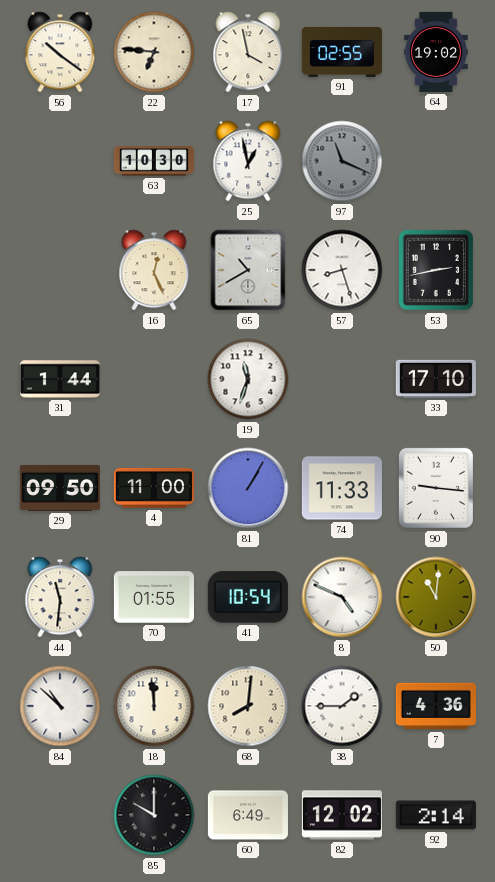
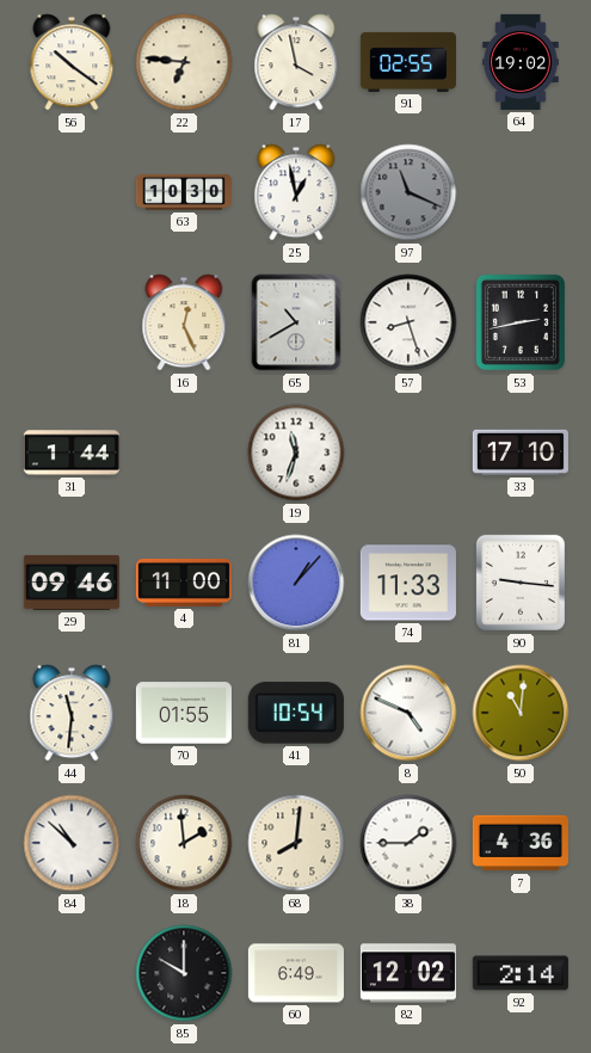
29: 09:50 -> 09:46
81: 1:05 -> 1:07
18: 11:59 -> 1:59
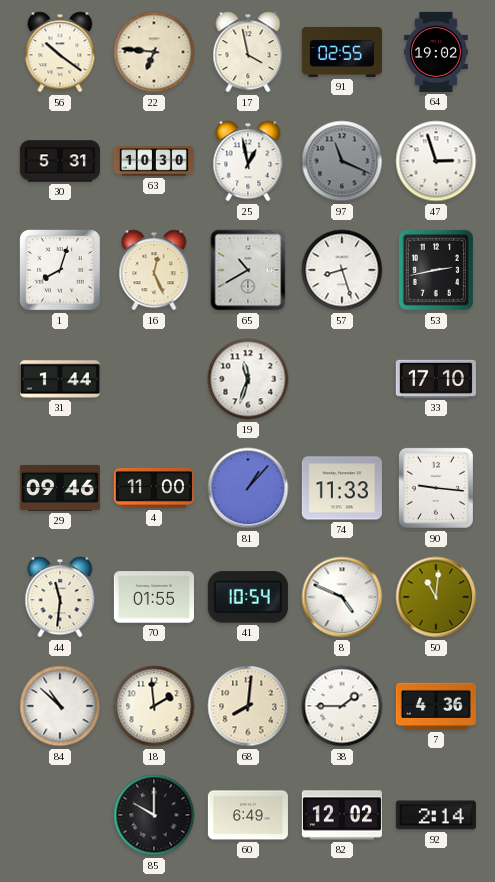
30: none -> 5:31
47: none -> 2:57
1: none -> 8:03
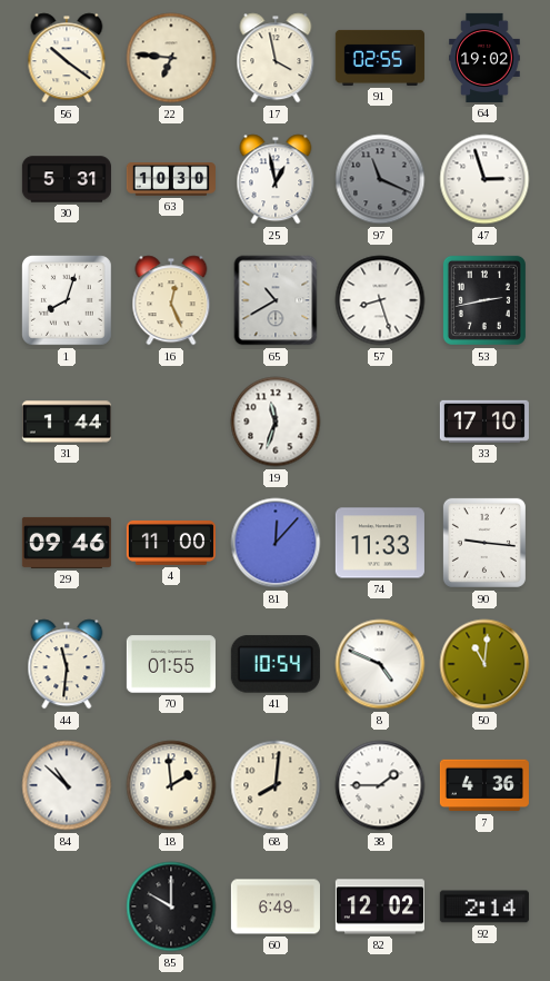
81: 1:07 -> 12:07
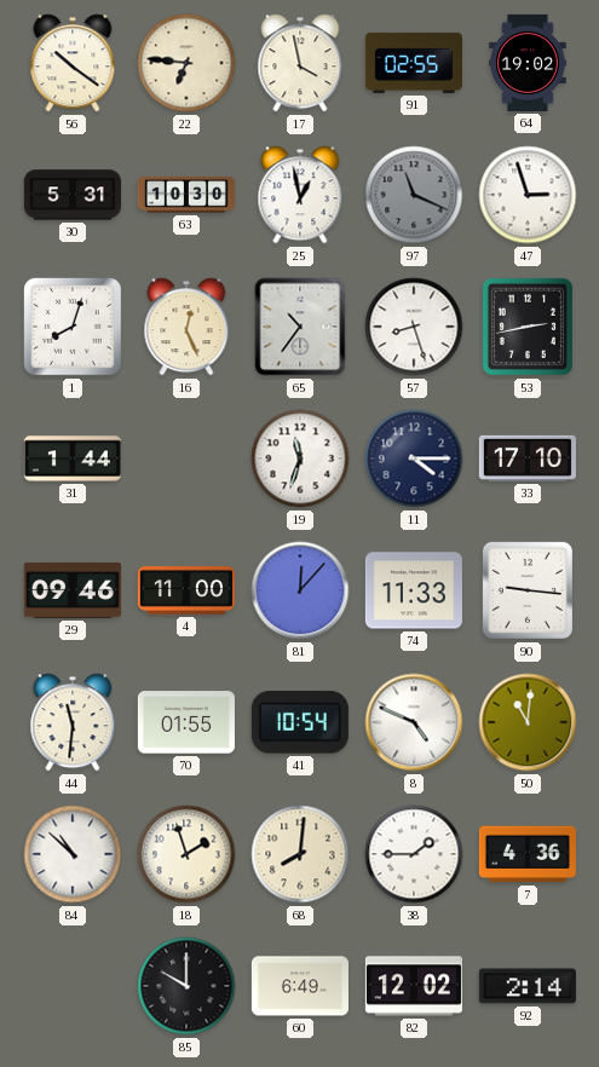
65: 10:40 -> 10:36
11: none -> 4:15
18: 1:59 -> 1:57
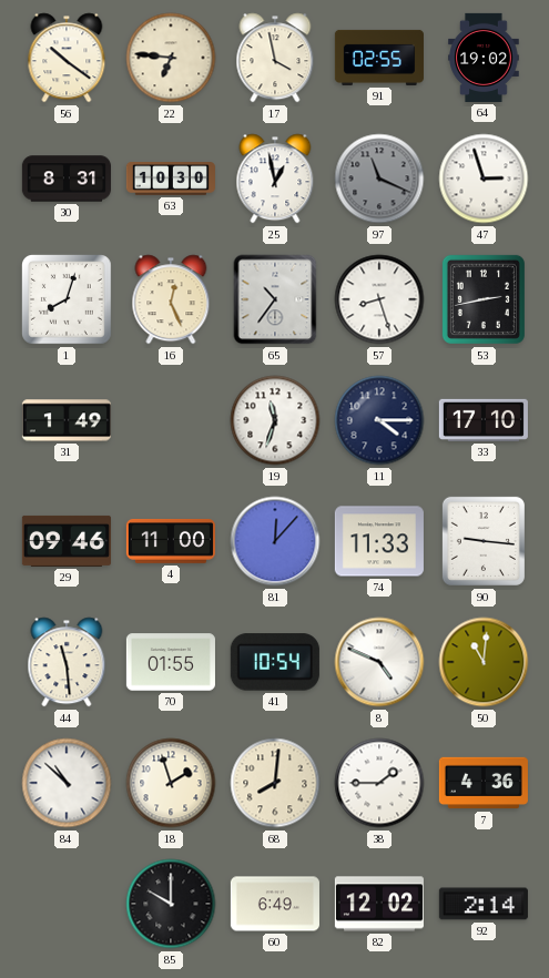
30: 5:31 -> 8:31
31: 1:44 -> 1:49
44: 11:31 -> 11:29
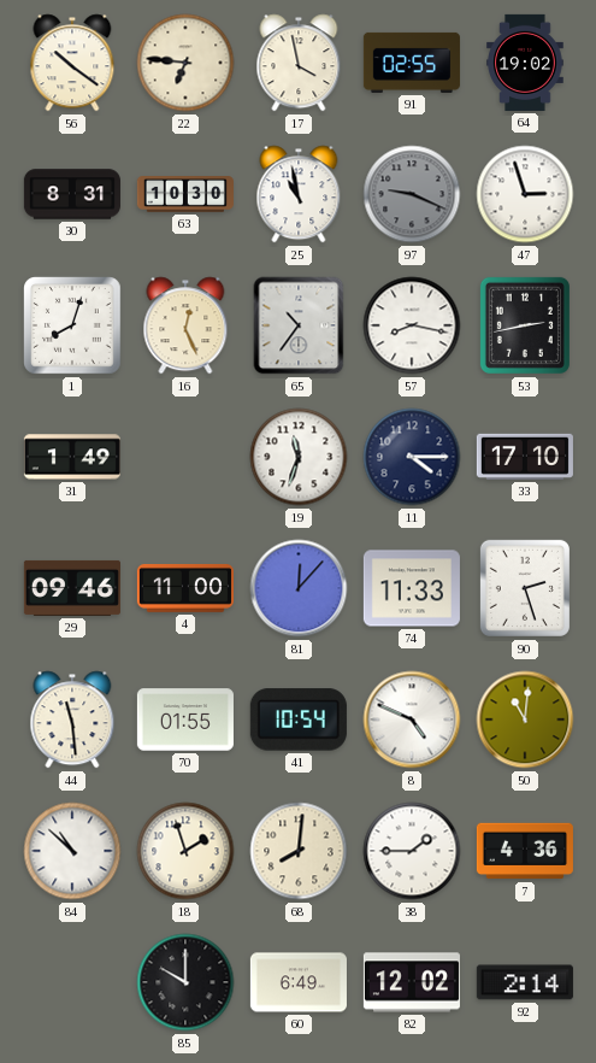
25: 12:58 -> 10:58
97: 11:19 -> 9:19
57: 8:27 -> 8:17
90: 9:16 -> 2:27
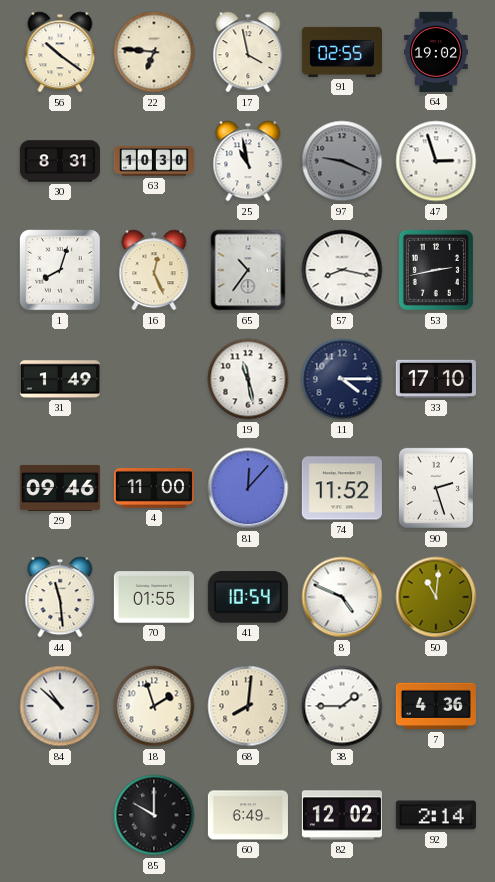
19: 11:33 -> 11:28
74: 11:33 -> 11:52
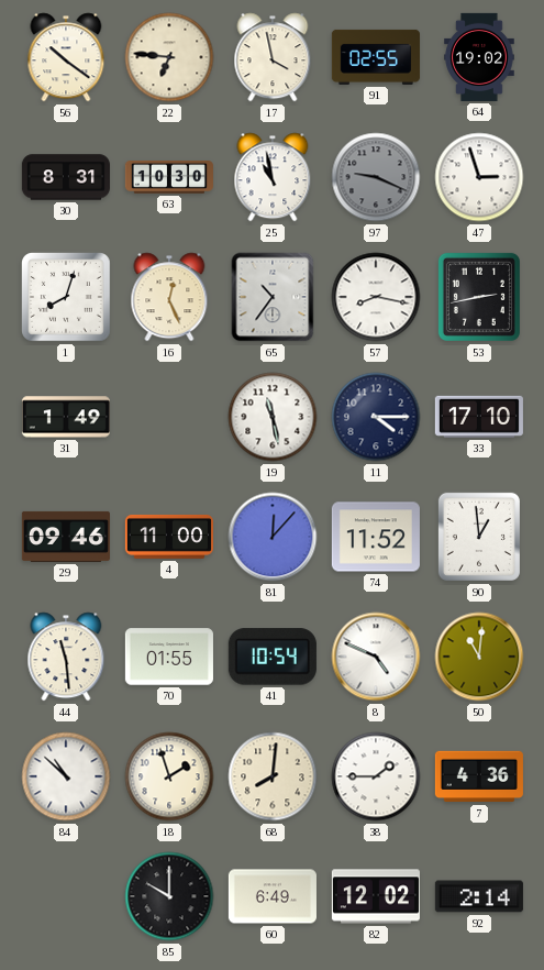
90: 2:27 -> 12:59
